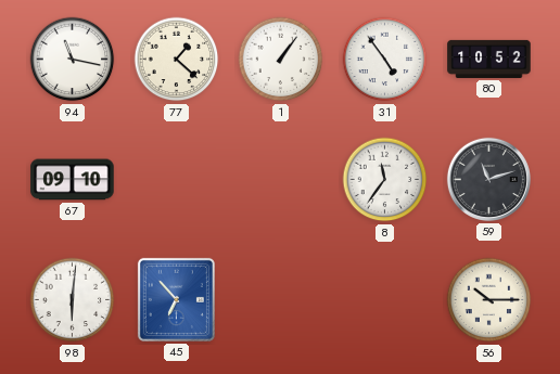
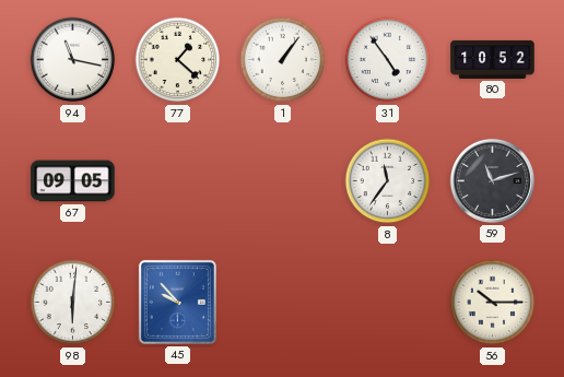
67: 09:10 -> 09:05
45: 6:53 -> 9:53
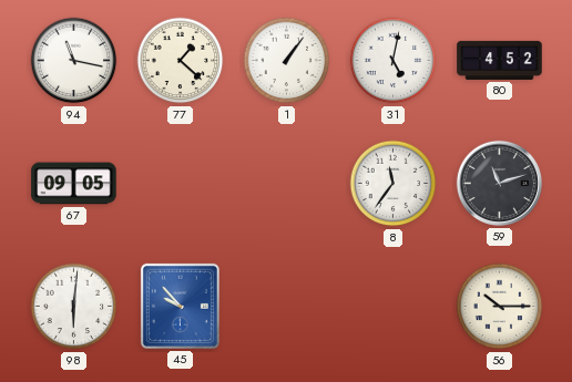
31: 4:54 -> 5:02
80: 10:52 -> 4:52
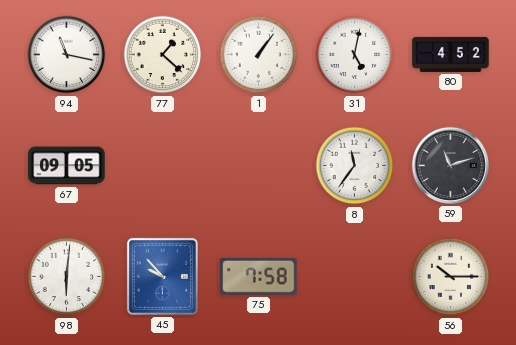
75: none -> 7:58
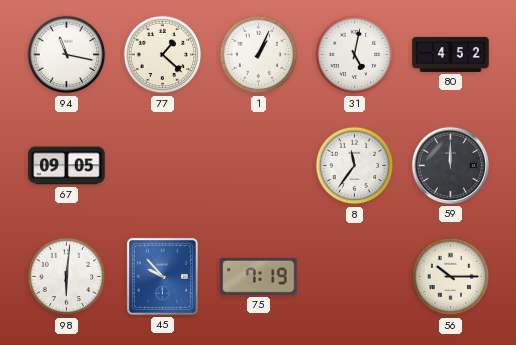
1: 1:06 -> 1:04
59: 11:12 -> 12:00
75: 7:58 -> 7:19
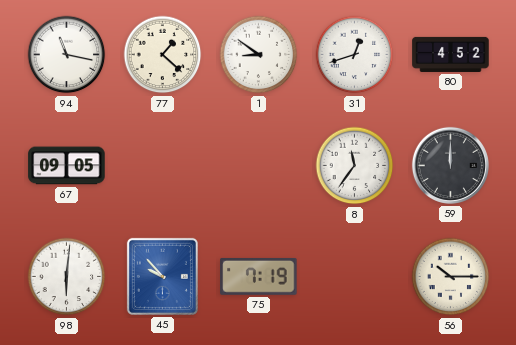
1: 1:04 -> 8:51
31: 5:02 -> 12:42
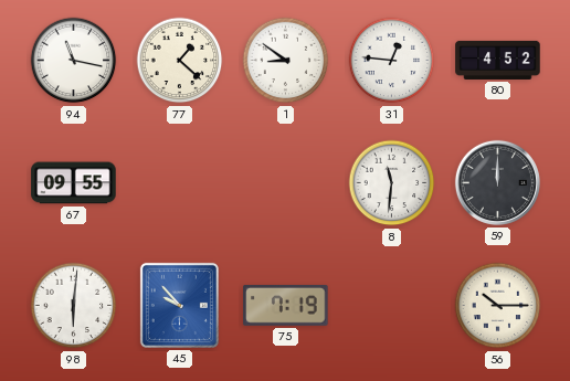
31: 12:42 -> 12:46
67: 09:05 -> 09:55
8: 11:36 -> 11:31
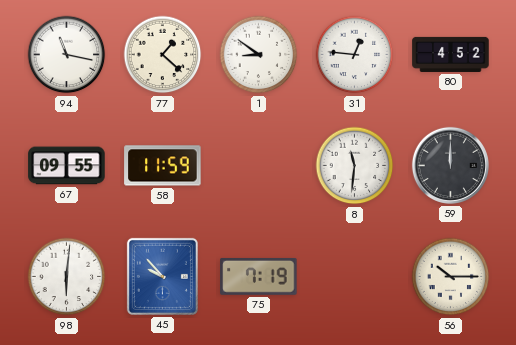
58: none -> 11:59
